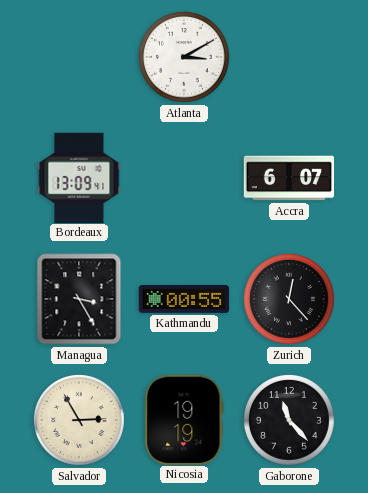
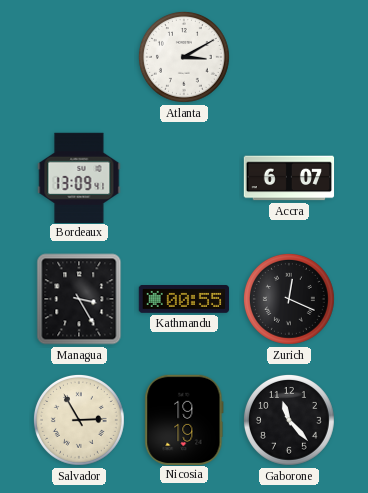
Zurich: 12:23 -> 12:19
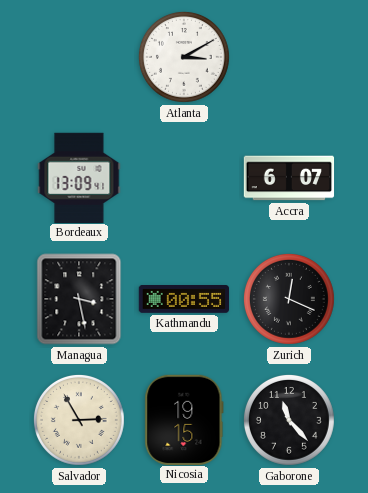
Managua: 3:25 -> 3:28
Nicosia: 19:19 -> 19:15
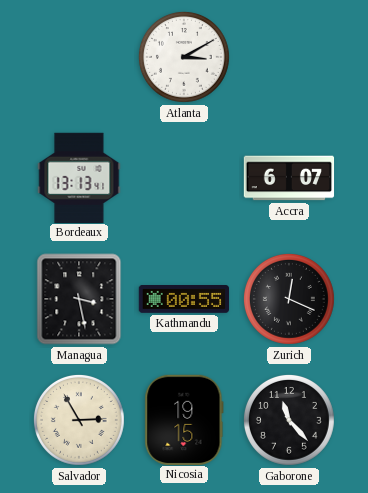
Bordeaux: 13:09 -> 13:13
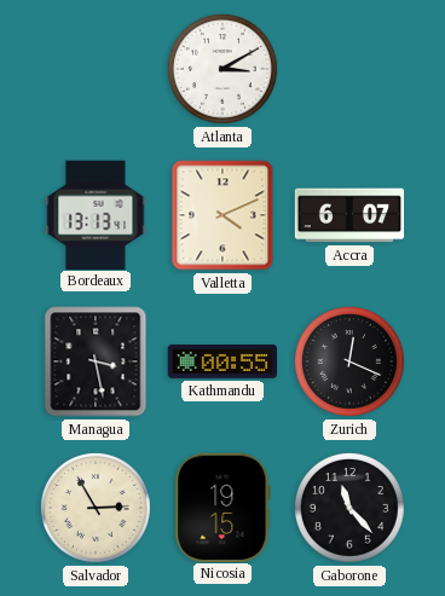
Valletta: none -> 4:11
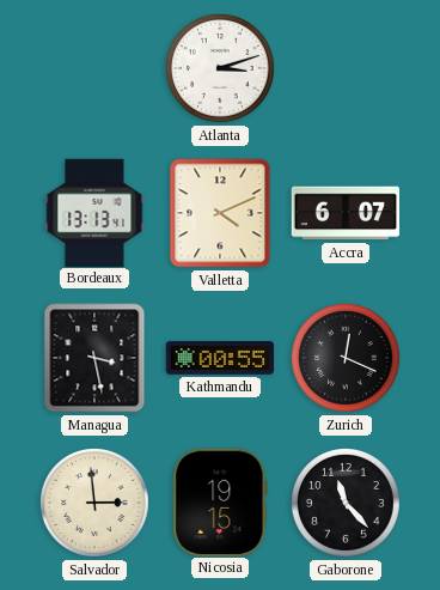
Atlanta: 3:10 -> 3:12
Salvador: 2:55 -> 2:59
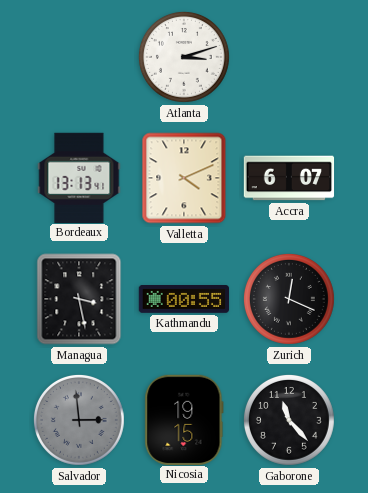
Salvador dial: cream -> grey
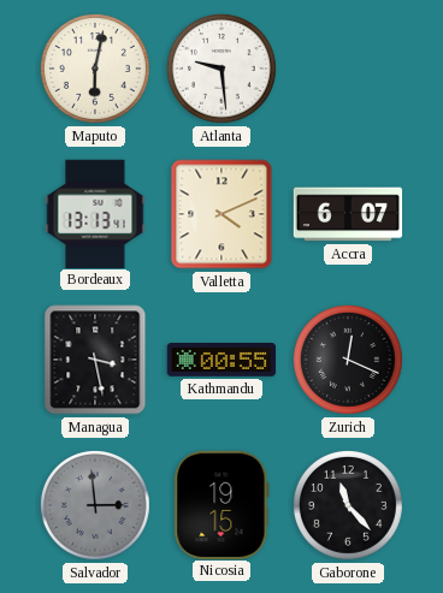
Maputo: none -> 6:02
Atlanta: 3:12 -> 9:29
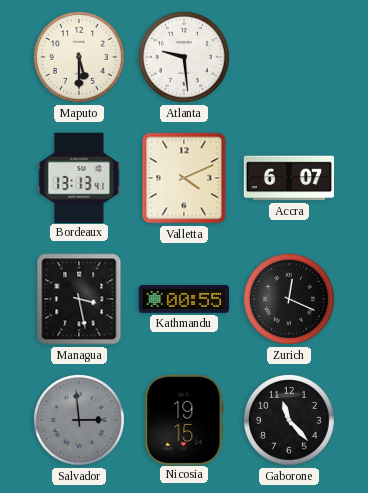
Maputo: 6:02 -> 5:30
